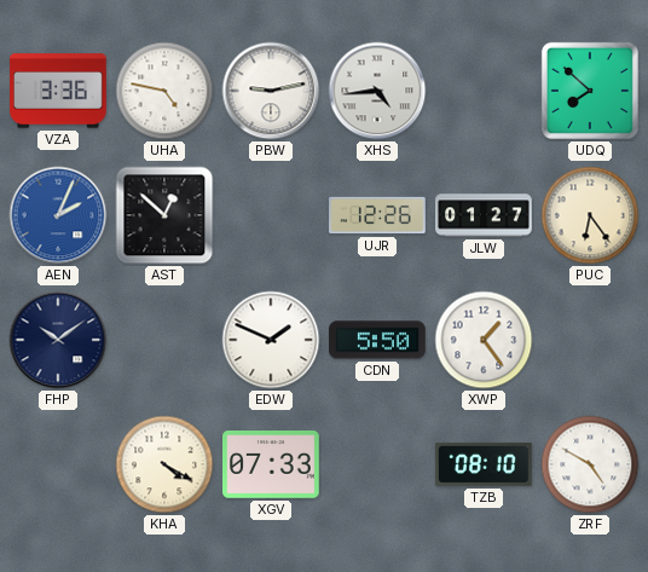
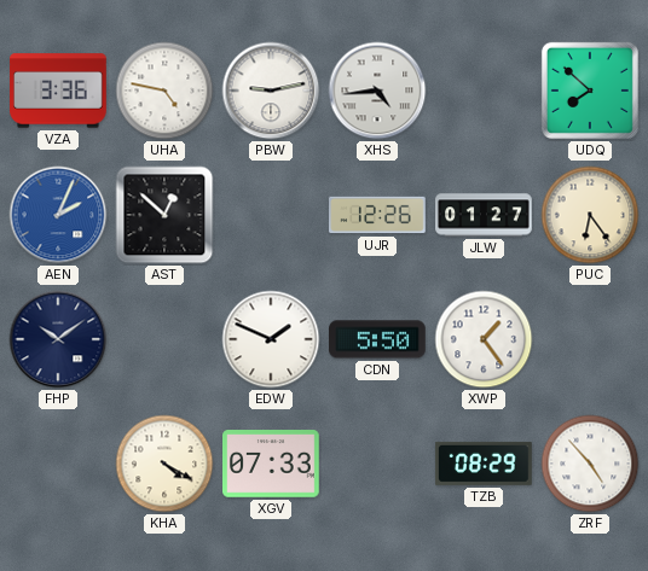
TZB: 08:10 -> 08:29
ZRF: 4:50 -> 4:53
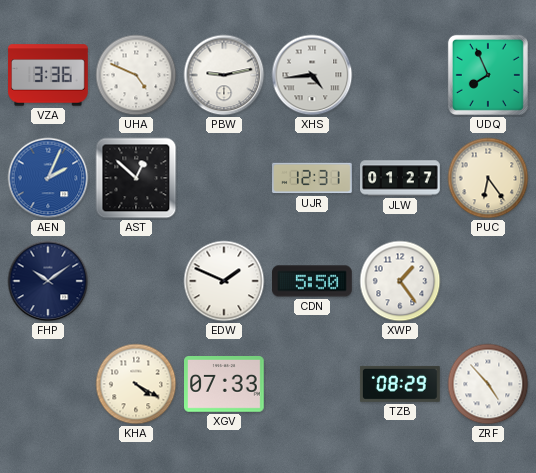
UHA: 4:47 -> 4:49
UDQ: 7:52 -> 7:56
UJR: 12:26 -> 12:31
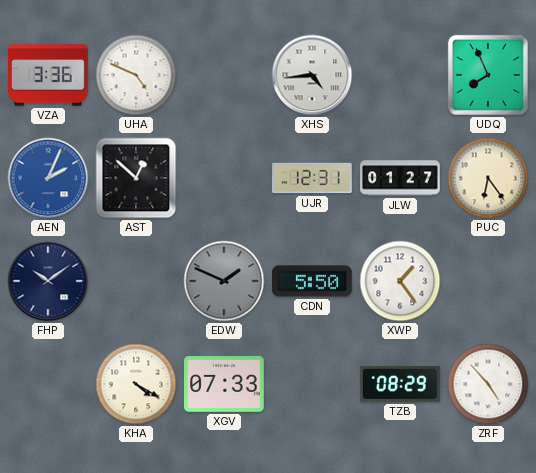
PBW: 9:13 -> none
EDW dial: white -> grey
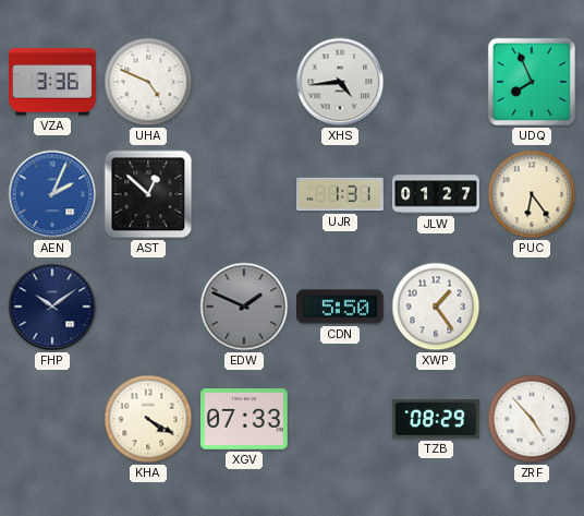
UJR: 12:31 -> 1:31
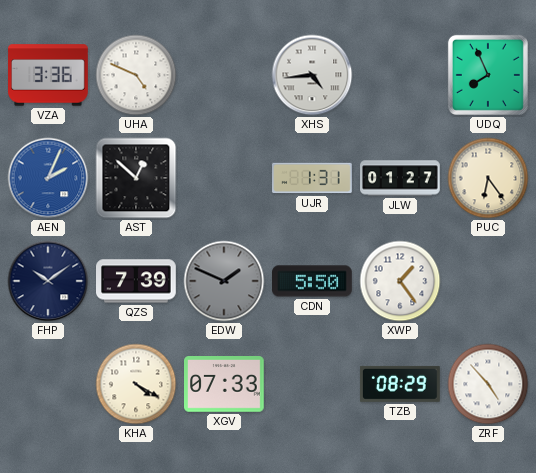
QZS: none -> 7:39
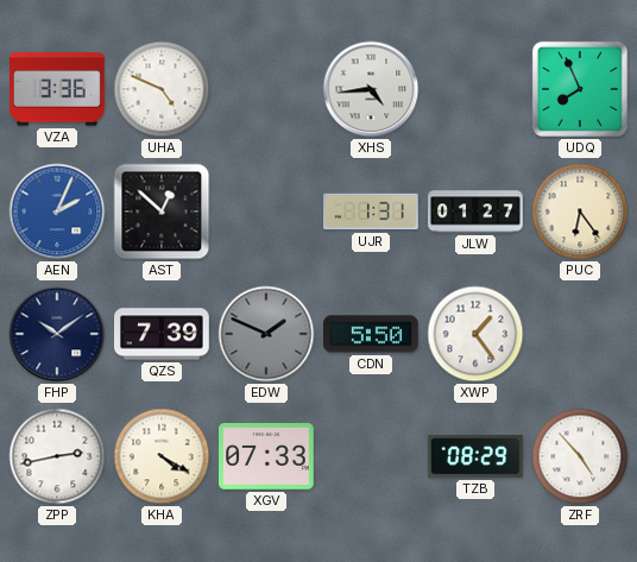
ZPP: none -> 2:43
